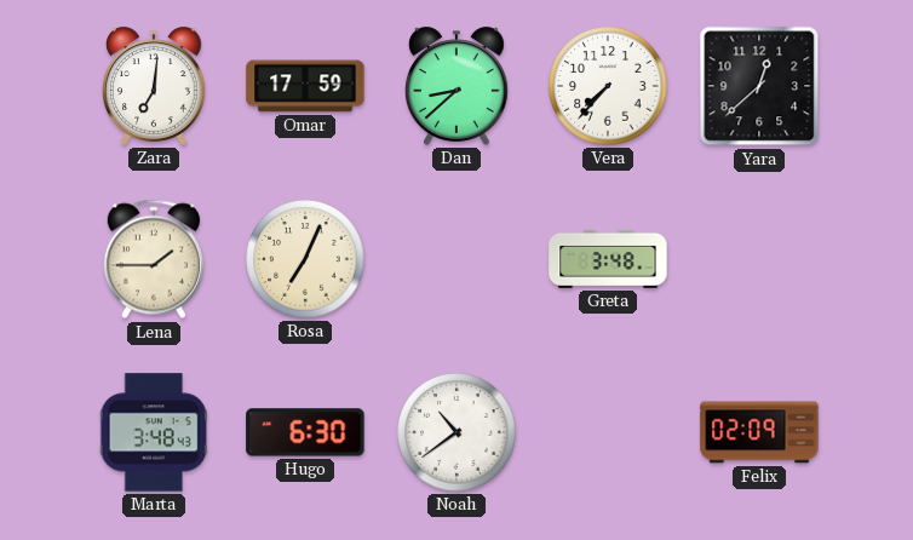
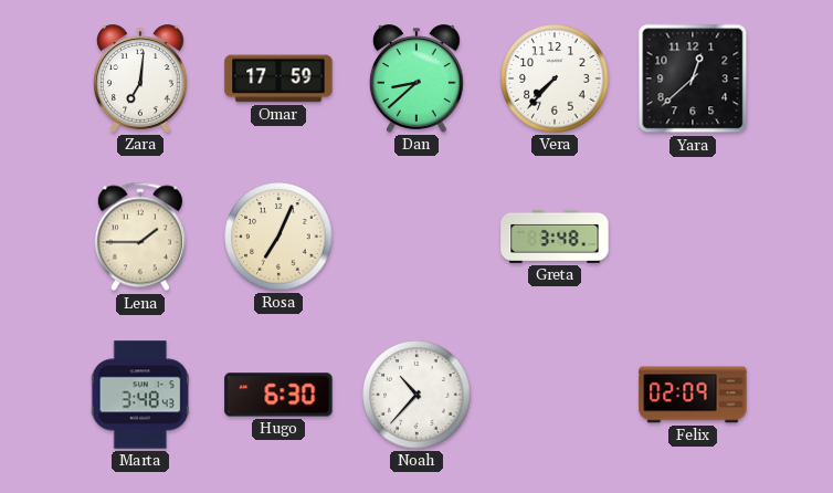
Noah: 10:39 -> 10:37
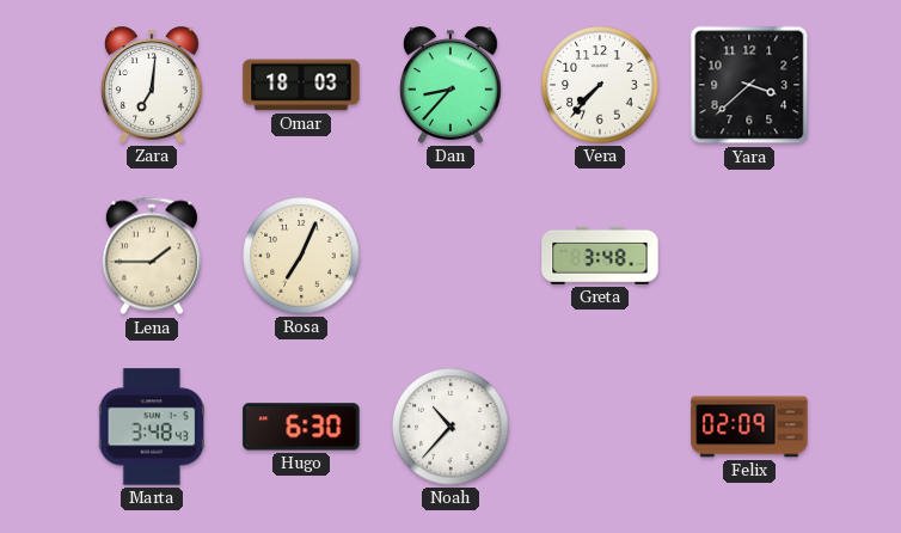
Omar: 17:59 -> 18:03
Dan: 8:38 -> 8:37
Yara: 12:38 -> 3:38
